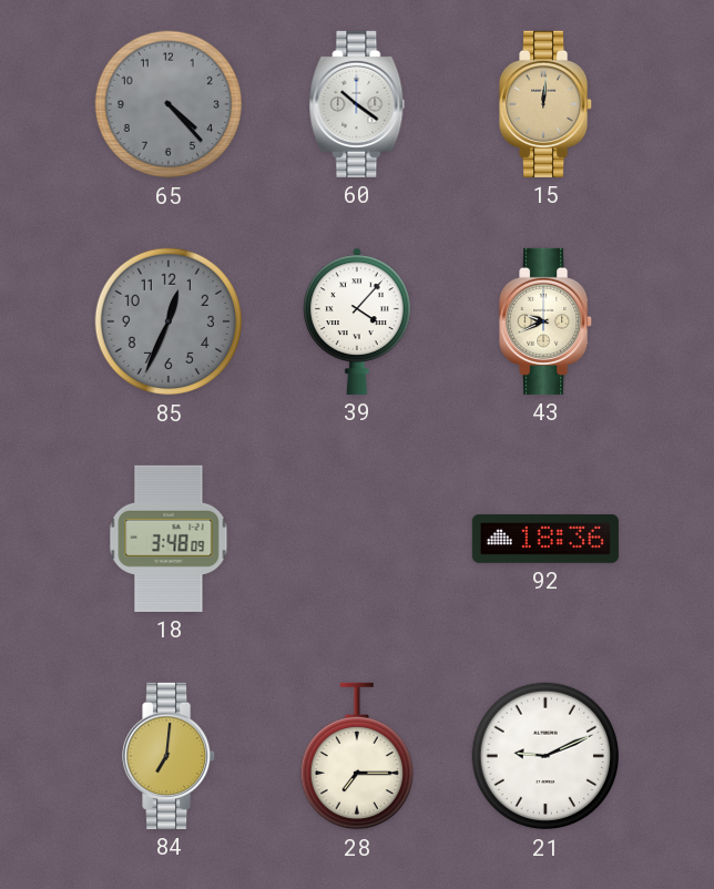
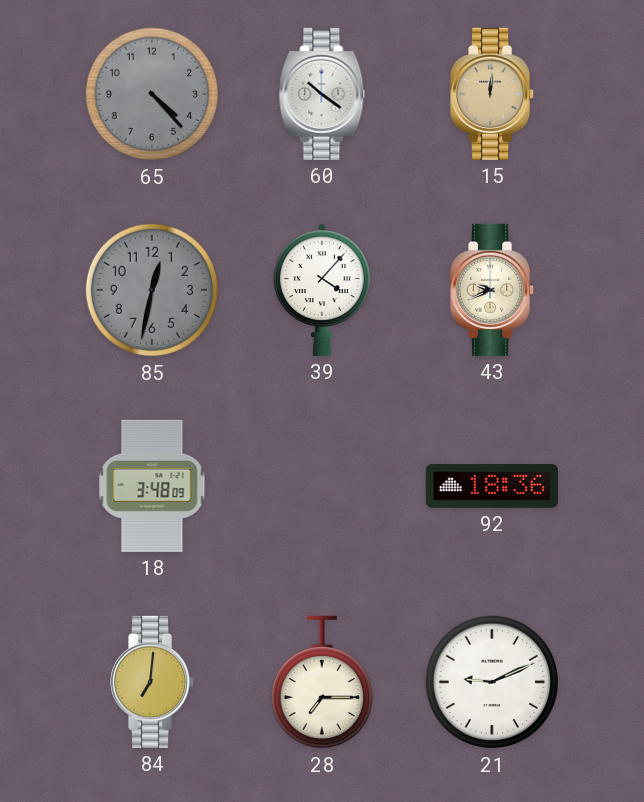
85: 12:34 -> 12:32
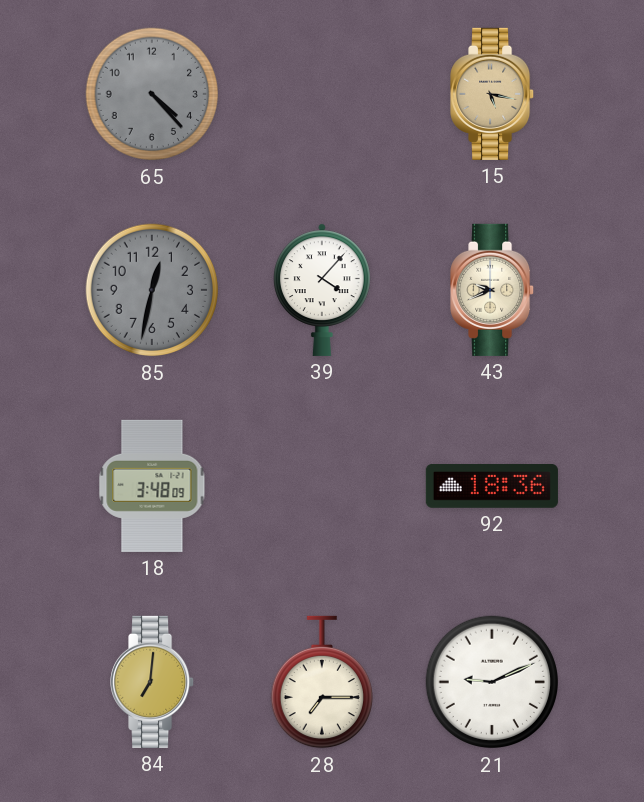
60: 10:21 -> none
15: 12:01 -> 5:17
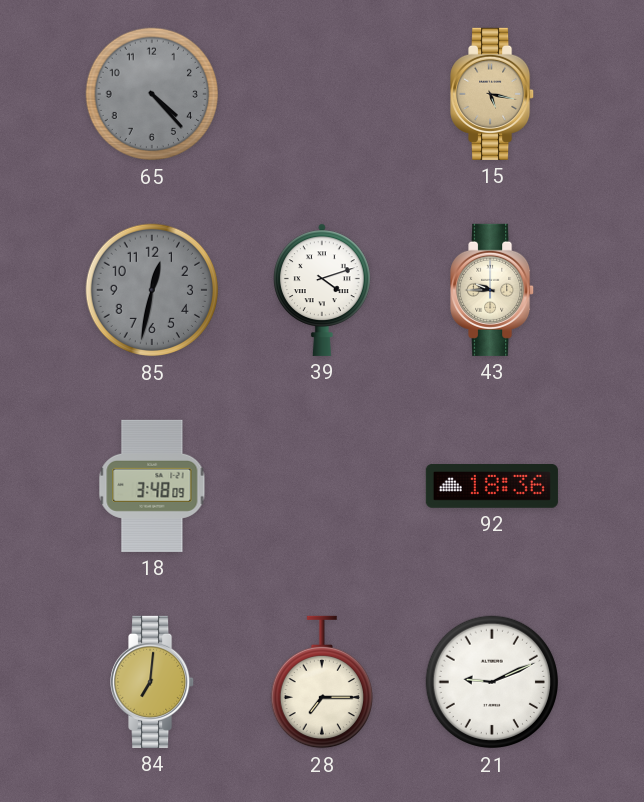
39: 4:07 -> 4:12
43: 9:41 -> 9:45
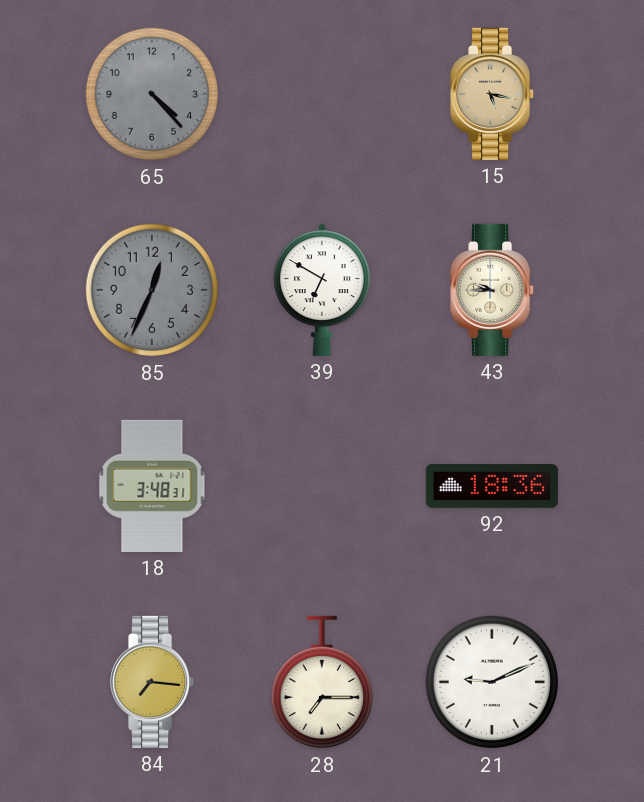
85: 12:32 -> 12:34
39: 4:12 -> 6:50
18: 3:48:09 -> 3:48:31
84: 7:01 -> 7:16
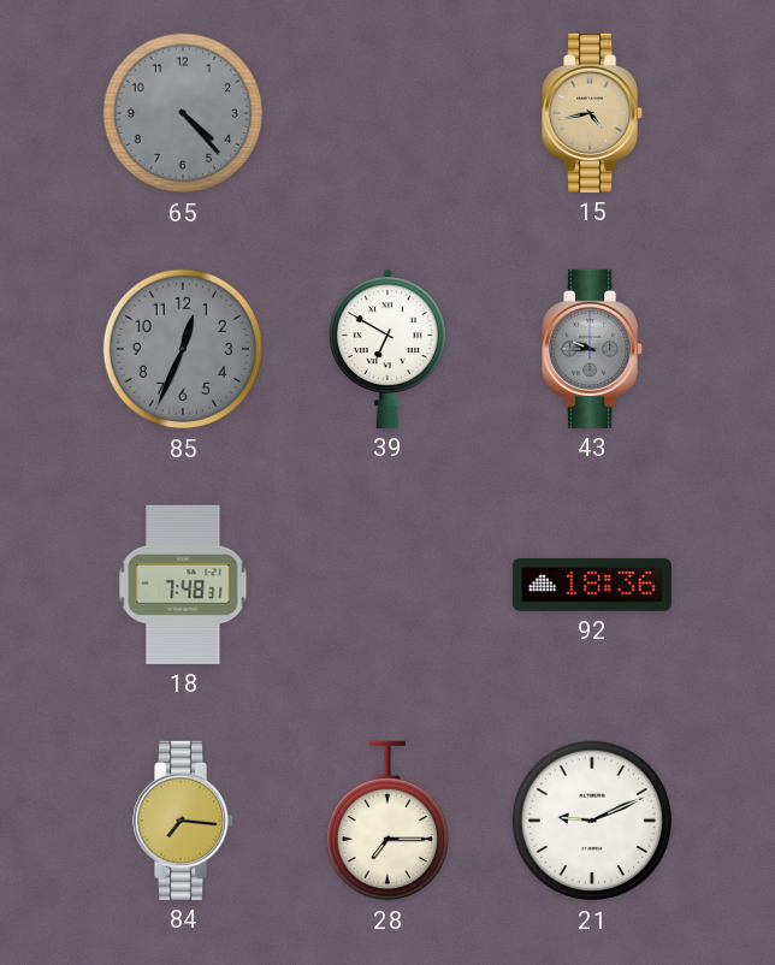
15: 5:17 -> 4:43
43 dial: cream -> grey
18: 3:48 -> 7:48
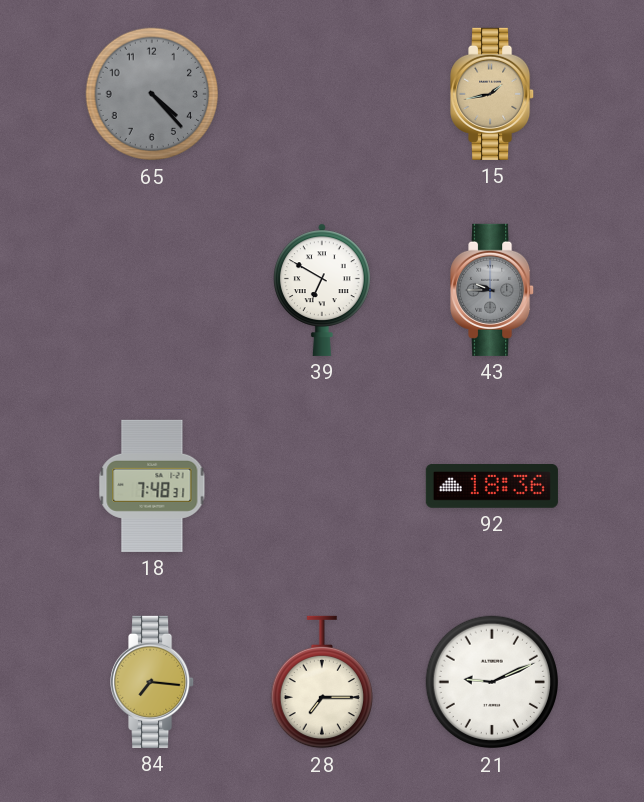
15: 4:43 -> 1:43
85: 12:34 -> none
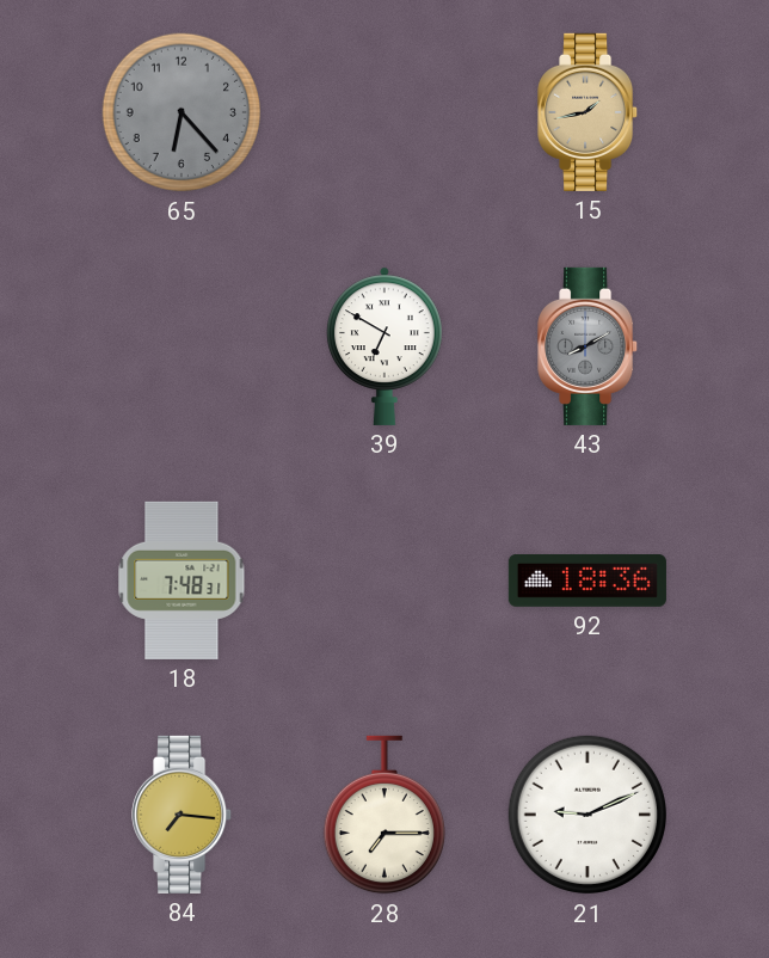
65: 4:23 -> 6:23
43: 9:45 -> 8:10
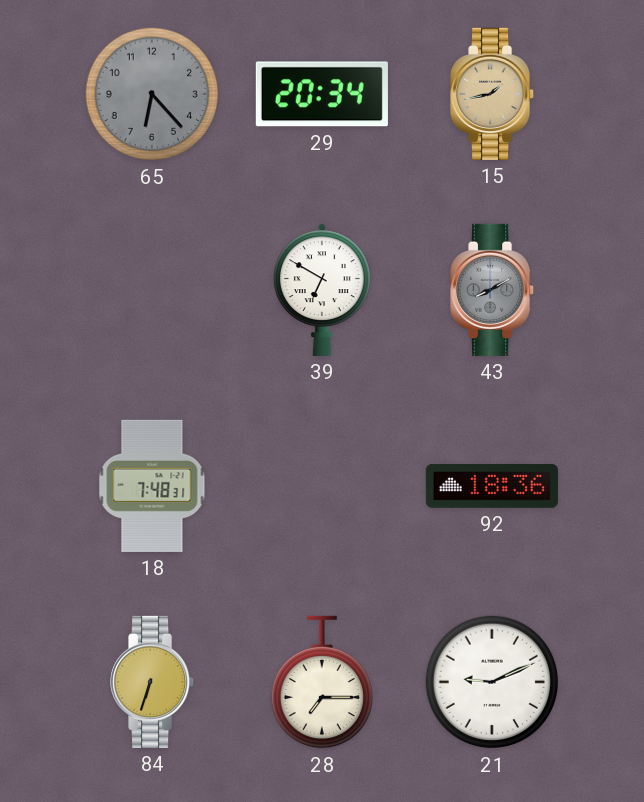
29: none -> 20:34
84: 7:16 -> 6:33
